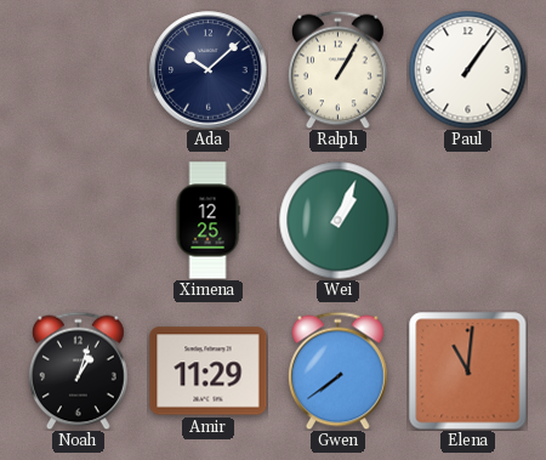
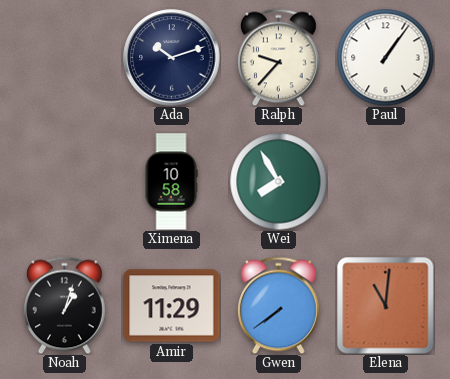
Ada: 10:08 -> 10:12
Ralph: 1:05 -> 9:37
Ximena: 12:25 -> 10:58
Wei: 1:04 -> 7:55
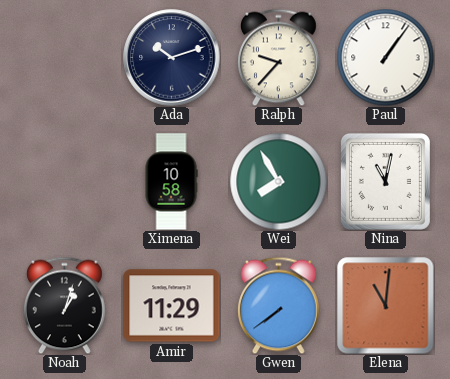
Nina: none -> 11:02
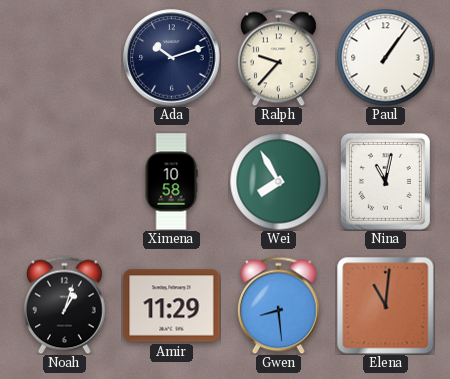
Gwen: 7:39 -> 8:29
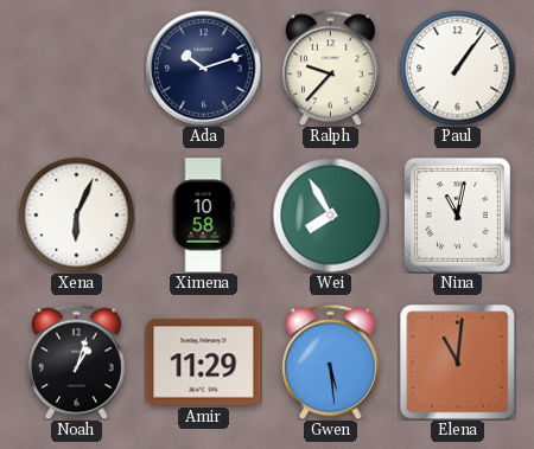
Xena: none -> 6:04
Gwen: 8:29 -> 5:29
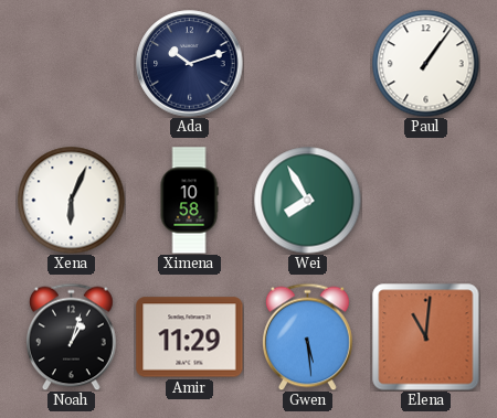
Ralph: 9:37 -> none
Nina: 11:02 -> none
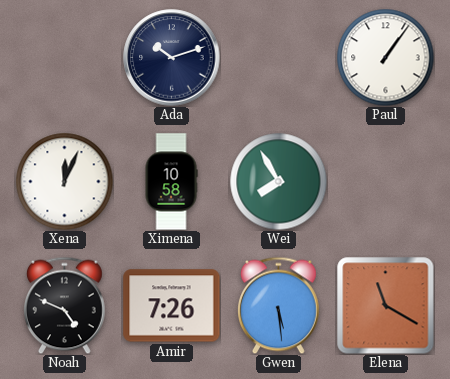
Xena: 6:04 -> 12:04
Noah: 1:03 -> 4:49
Amir: 11:29 -> 7:26
Elena: 11:01 -> 11:20
